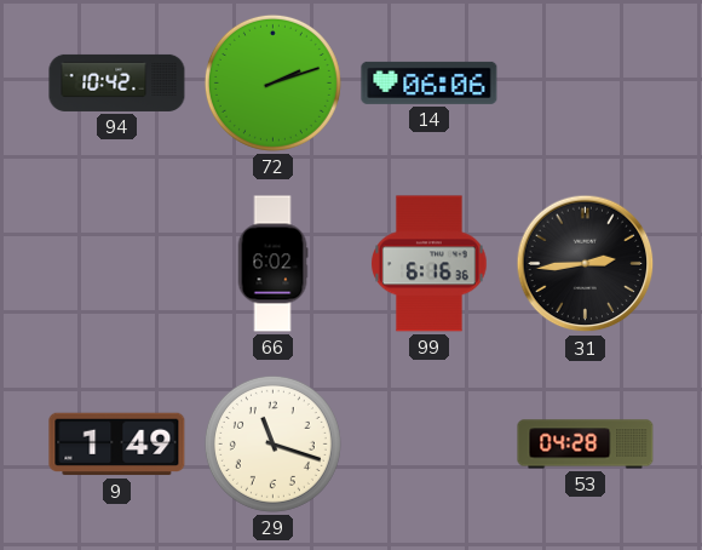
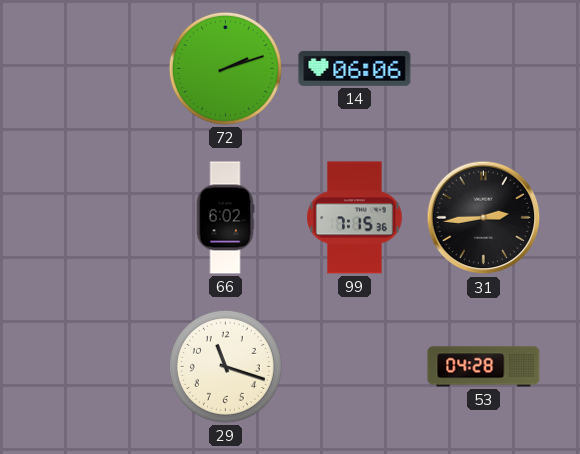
94: 10:42 -> none
99: 6:16 -> 7:15
9: 1:49 -> none
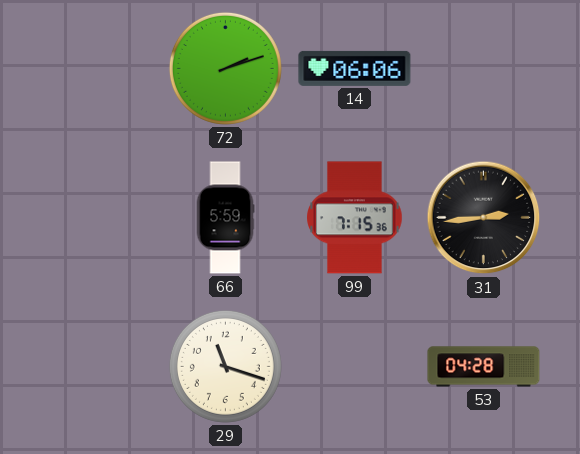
66: 6:02 -> 5:59
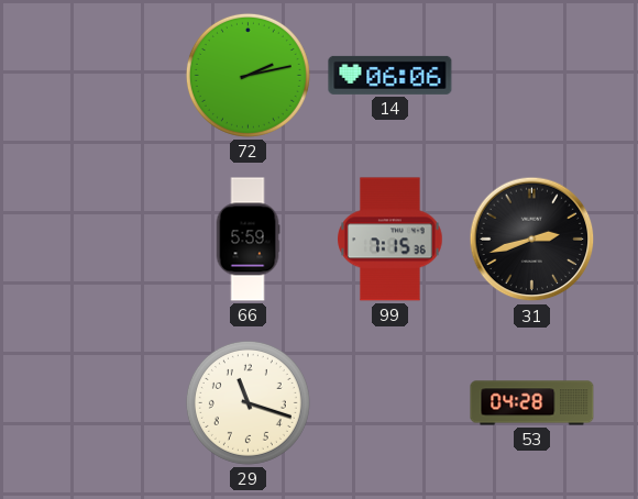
72: 2:12 -> 2:13
31: 2:44 -> 2:42
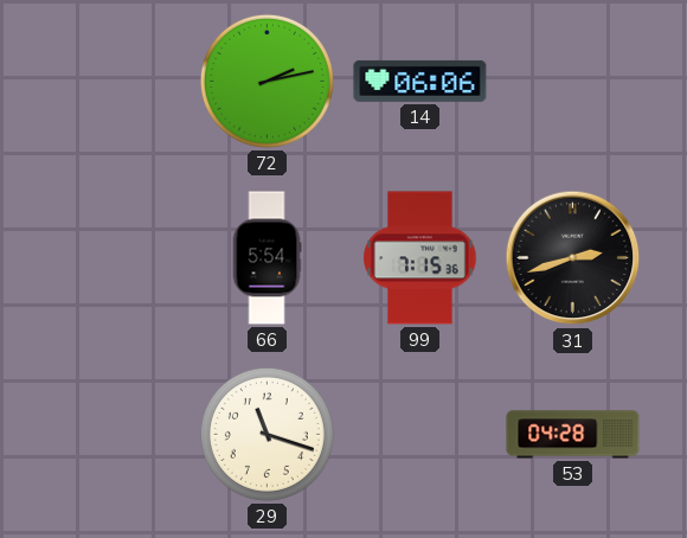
66: 5:59 -> 5:54
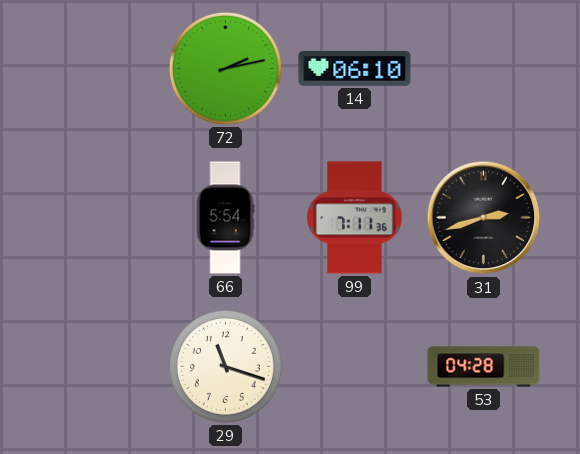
14: 06:06 -> 06:10
99: 7:15 -> 7:11
